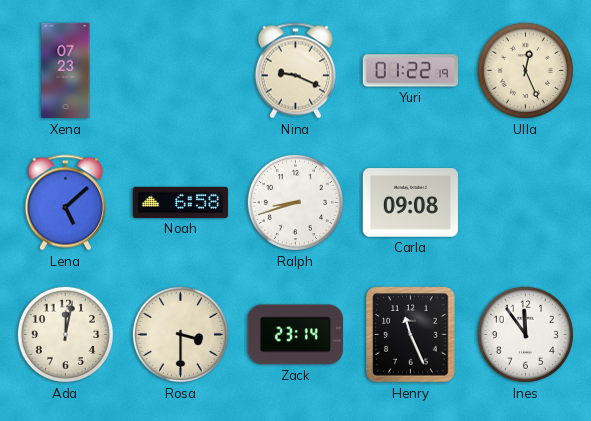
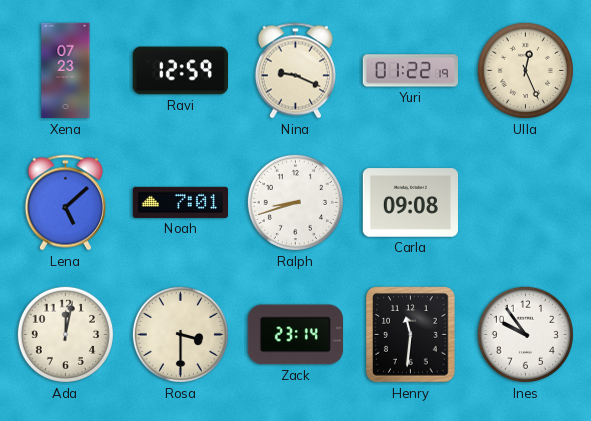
Ravi: none -> 12:59
Noah: 6:58 -> 7:01
Henry: 11:26 -> 11:31
Ines: 11:54 -> 9:54
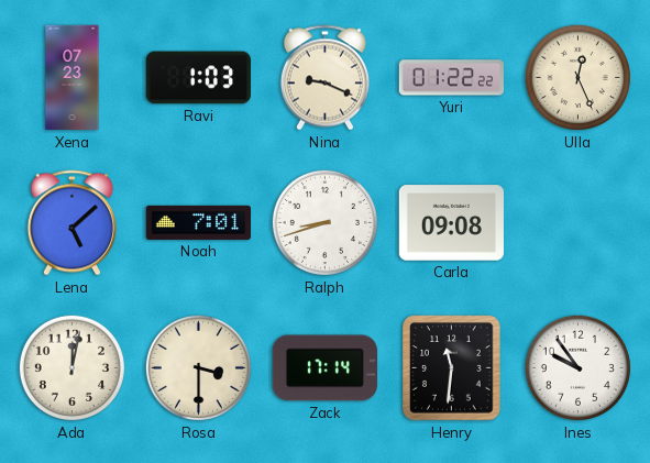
Ravi: 12:59 -> 1:03
Yuri: 01:22:19 -> 01:22:22
Zack: 23:14 -> 17:14
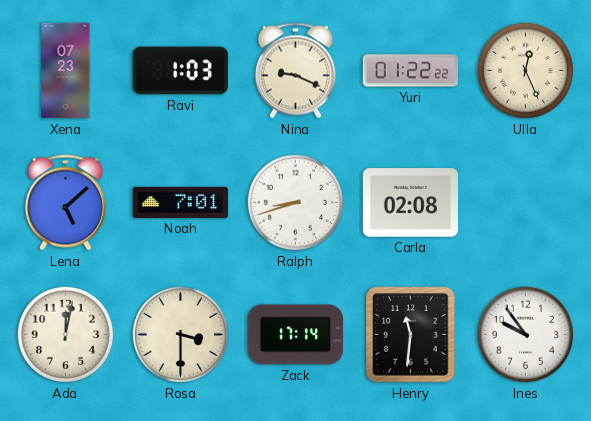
Carla: 09:08 -> 02:08
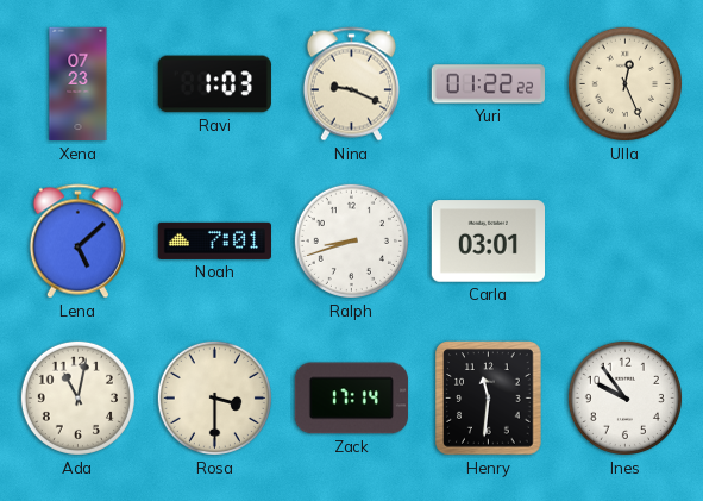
Carla: 02:08 -> 03:01
Ada: 12:02 -> 11:02
